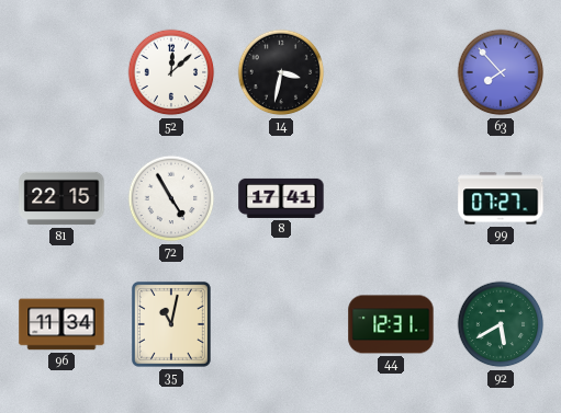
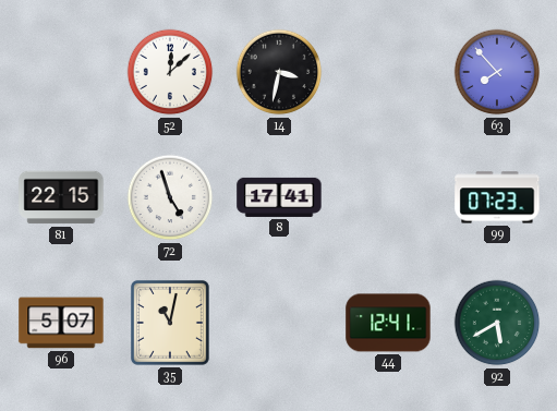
72: 4:55 -> 4:57
99: 07:27 -> 07:23
96: 11:34 -> 5:07
44: 12:31 -> 12:41
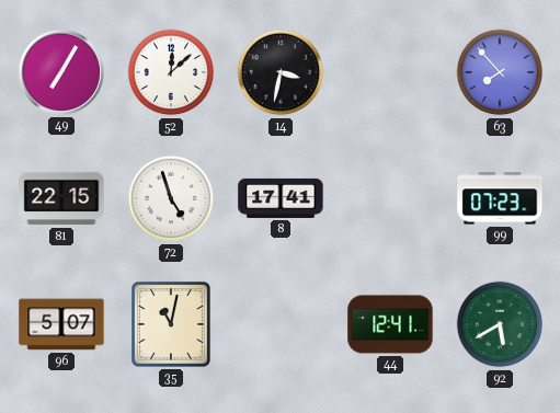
49: none -> 7:05
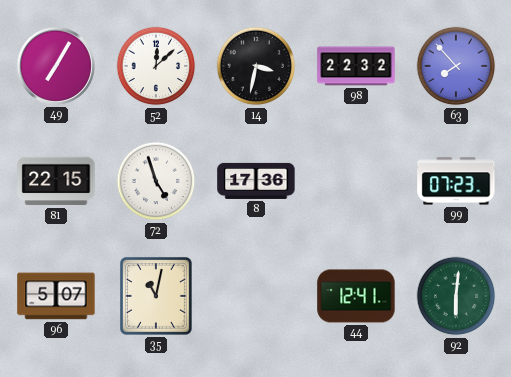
98: none -> 22:32
8: 17:41 -> 17:36
92: 5:40 -> 6:01
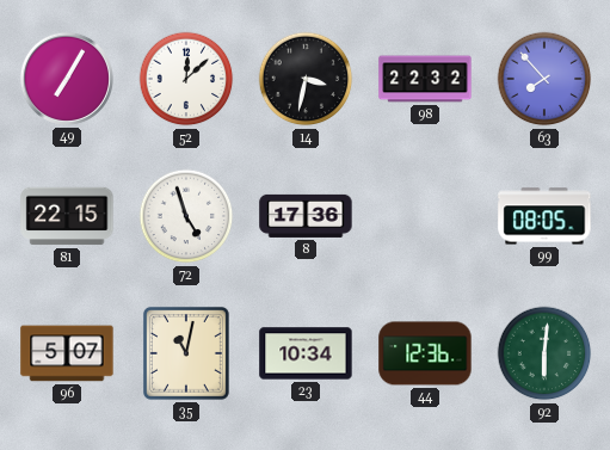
99: 07:23 -> 08:05
23: none -> 10:34
44: 12:41 -> 12:36
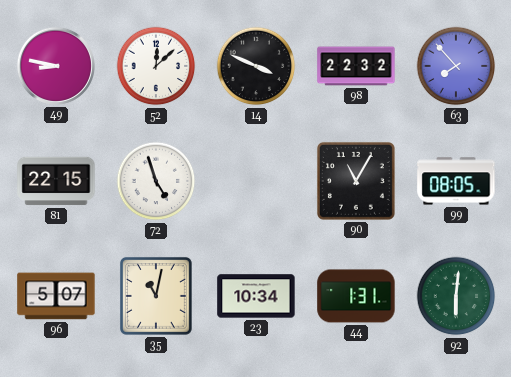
49: 7:05 -> 8:47
14: 3:32 -> 3:49
8: 17:36 -> none
90: none -> 11:05
44: 12:36 -> 1:31
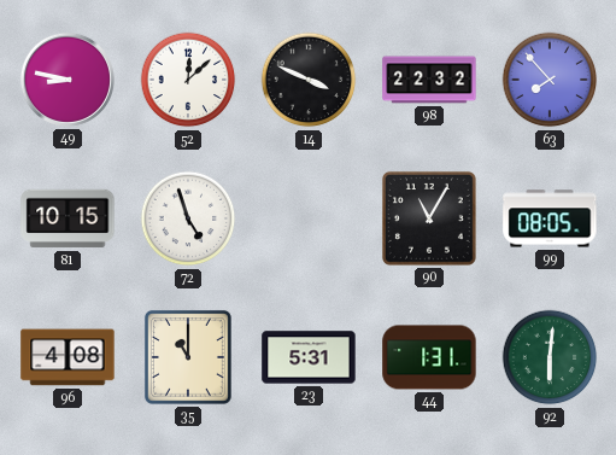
81: 22:15 -> 10:15
96: 5:07 -> 4:08
35: 11:02 -> 11:00
23: 10:34 -> 5:31
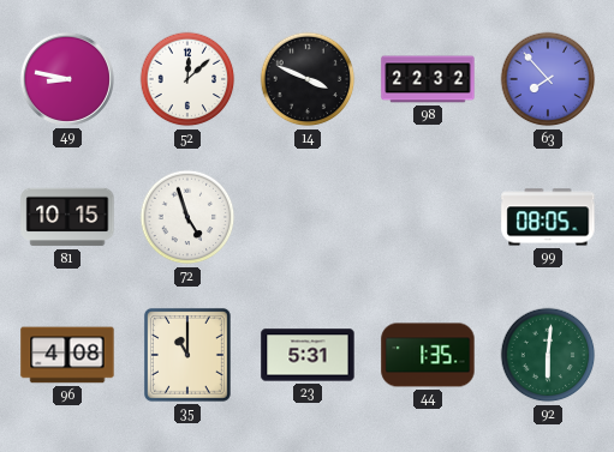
90: 11:05 -> none
44: 1:31 -> 1:35
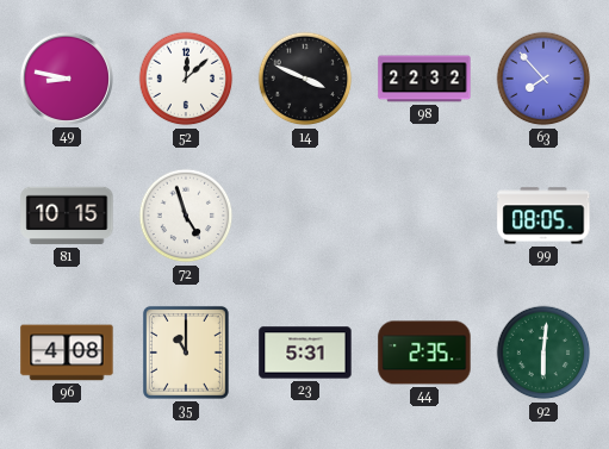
44: 1:35 -> 2:35
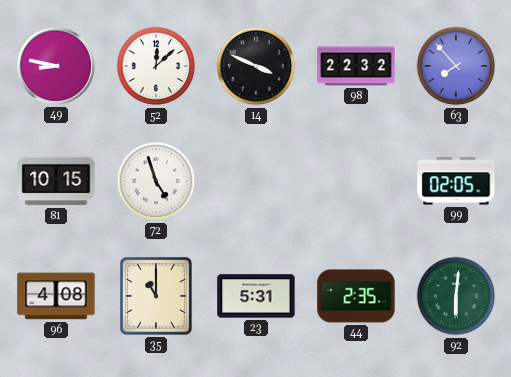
99: 08:05 -> 02:05
